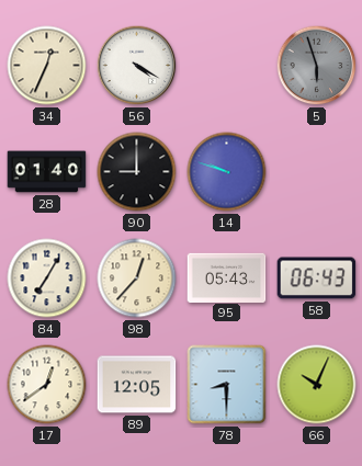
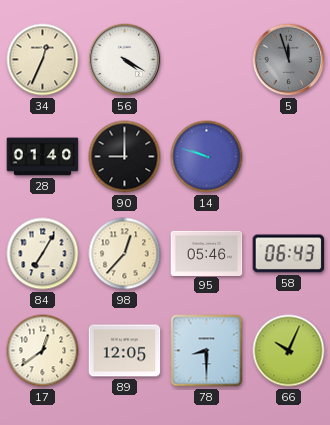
5: 5:57 -> 11:57
95: 05:43 -> 05:46
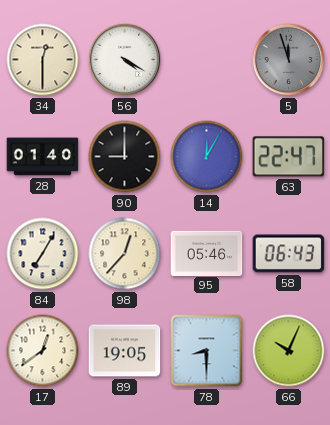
34: 12:34 -> 12:30
14: 9:48 -> 12:05
63: none -> 22:47
89: 12:05 -> 19:05
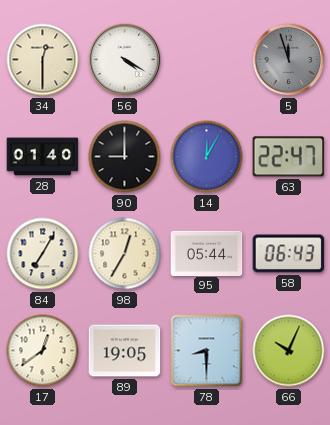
98: 12:37 -> 12:35
95: 05:46 -> 05:44
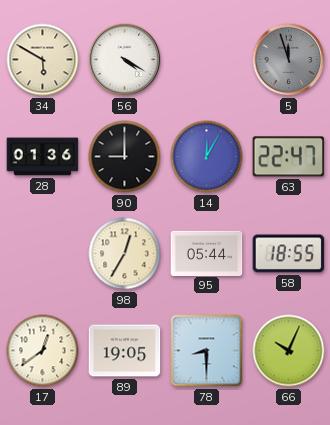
34: 12:30 -> 5:50
28: 01:40 -> 01:36
84: 7:05 -> none
58: 06:43 -> 18:55
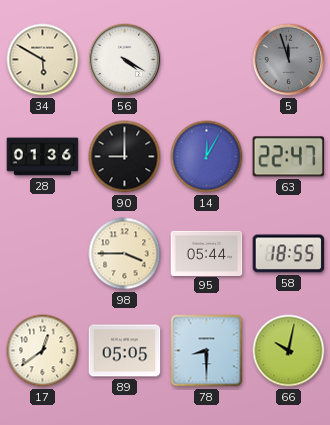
98: 12:35 -> 3:45
89: 19:05 -> 05:05
66: 10:04 -> 10:02
